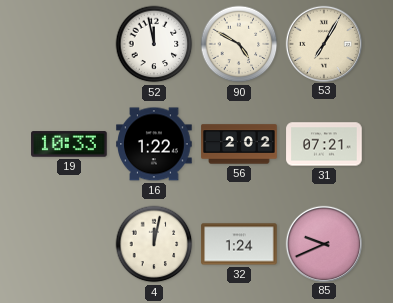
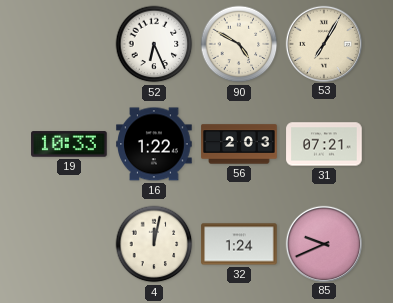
52: 11:58 -> 6:26
56: 2:02 -> 2:03
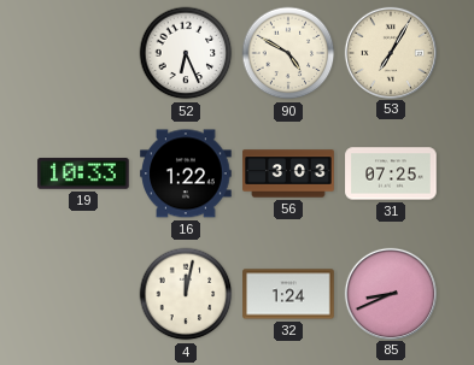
56: 2:03 -> 3:03
31: 07:21 -> 07:25
85: 9:41 -> 8:41
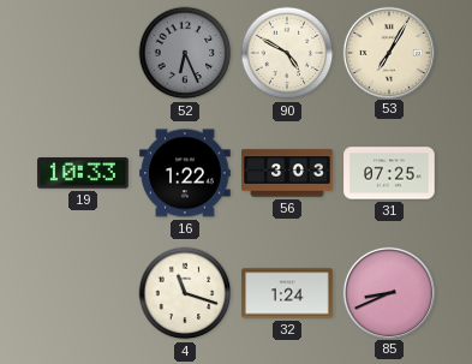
52 dial: white -> grey
4: 12:02 -> 11:18
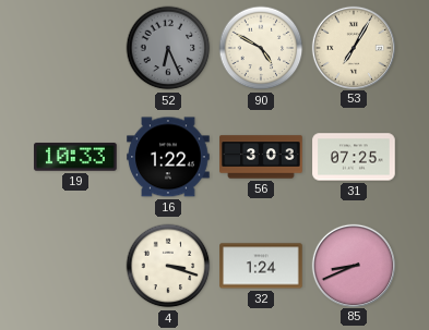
4: 11:18 -> 3:18
